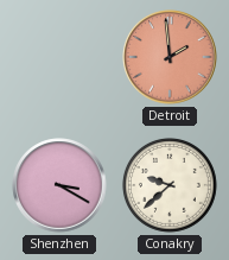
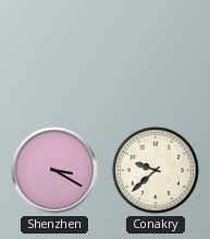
Detroit: 1:59 -> none
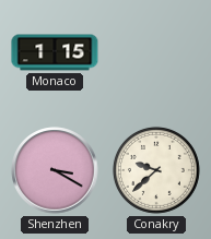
Monaco: none -> 1:15
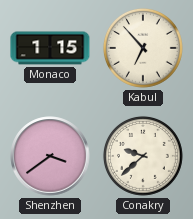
Kabul: none -> 6:53
Shenzhen: 3:20 -> 3:39
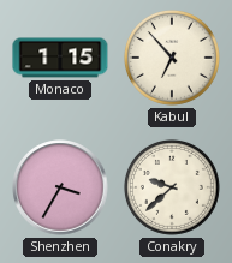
Shenzhen: 3:39 -> 3:35
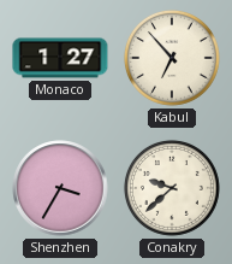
Monaco: 1:15 -> 1:27
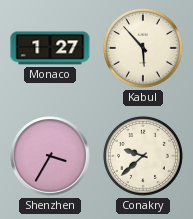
Kabul: 6:53 -> 5:53
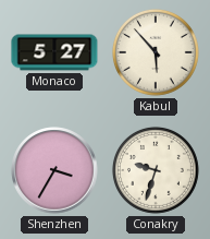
Monaco: 1:27 -> 5:27
Conakry: 9:38 -> 9:33
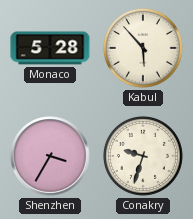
Monaco: 5:27 -> 5:28
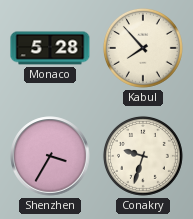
Kabul: 5:53 -> 7:53
